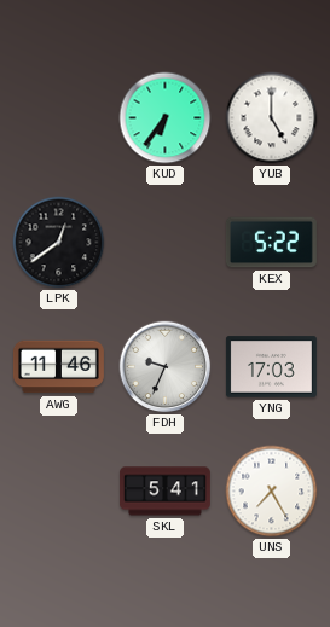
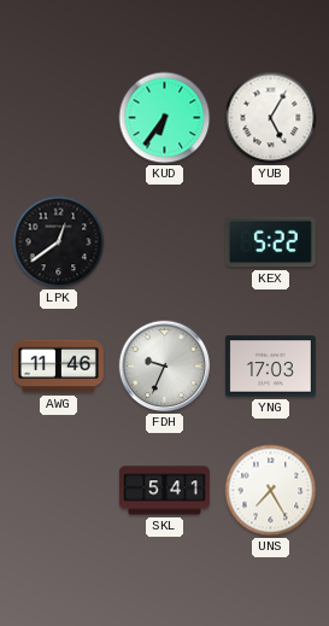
YUB: 5:00 -> 5:05
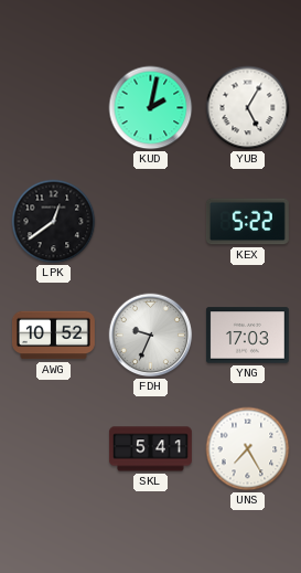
KUD: 6:36 -> 2:02
AWG: 11:46 -> 10:52
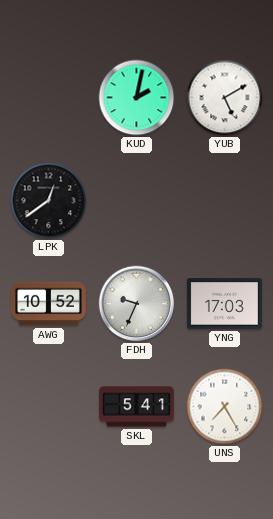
YUB: 5:05 -> 5:10
KEX: 5:22 -> none
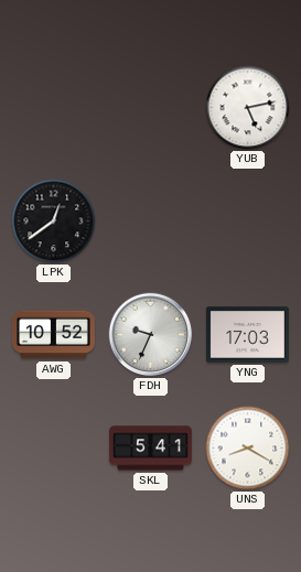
KUD: 2:02 -> none
YUB: 5:10 -> 5:13
UNS: 7:25 -> 8:20
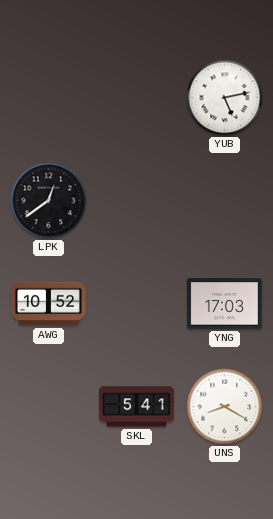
FDH: 9:34 -> none
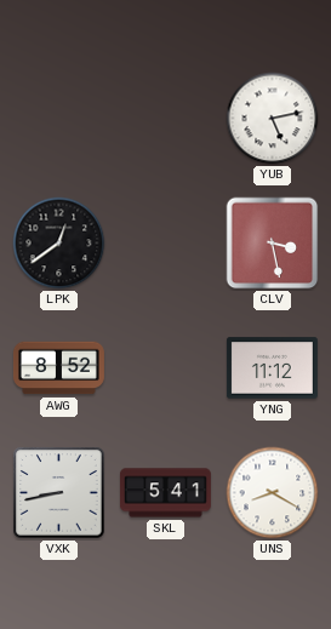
CLV: none -> 3:28
AWG: 10:52 -> 8:52
YNG: 17:03 -> 11:12
VXK: none -> 8:43
